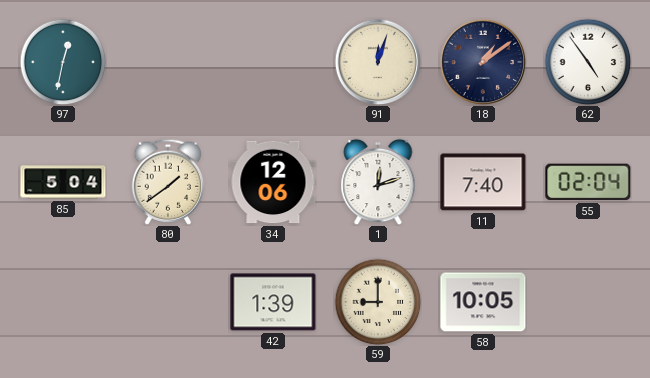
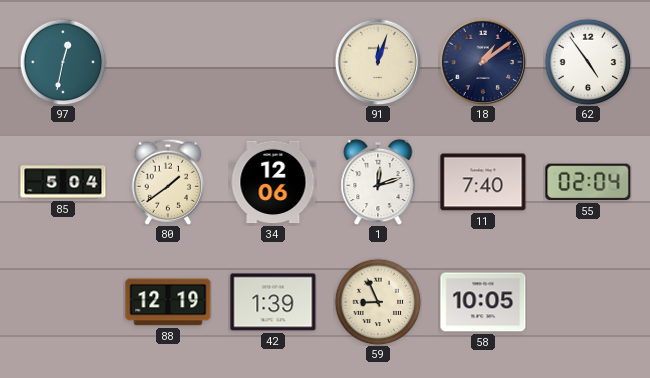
88: none -> 12:19
59: 9:00 -> 8:56
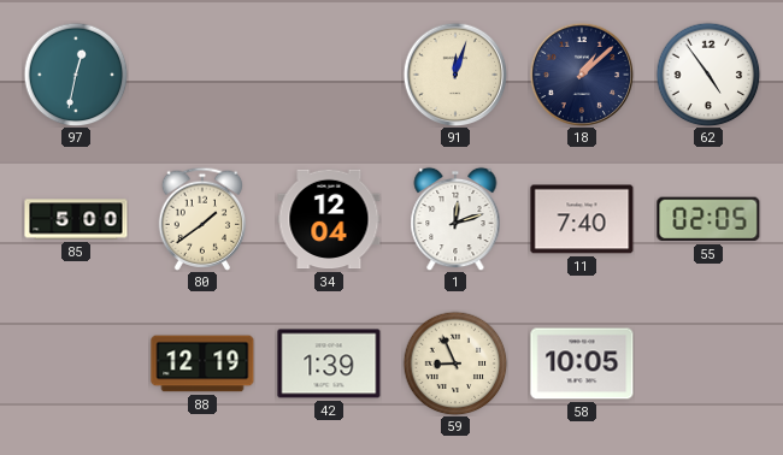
18: 1:09 -> 1:08
85: 5:04 -> 5:00
34: 12:06 -> 12:04
55: 02:04 -> 02:05
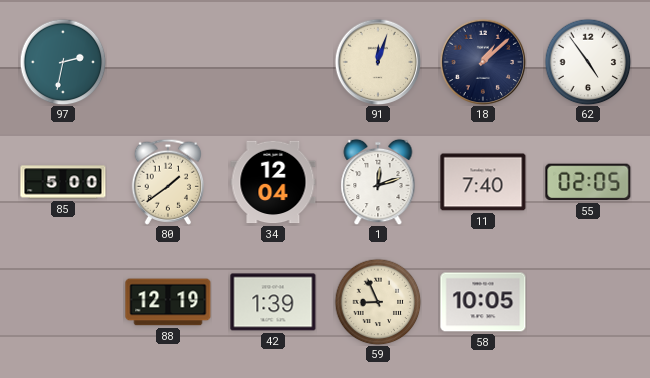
97: 12:32 -> 2:32
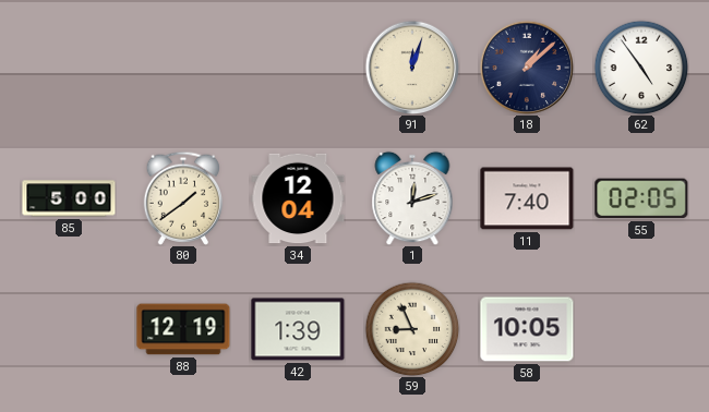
97: 2:32 -> none
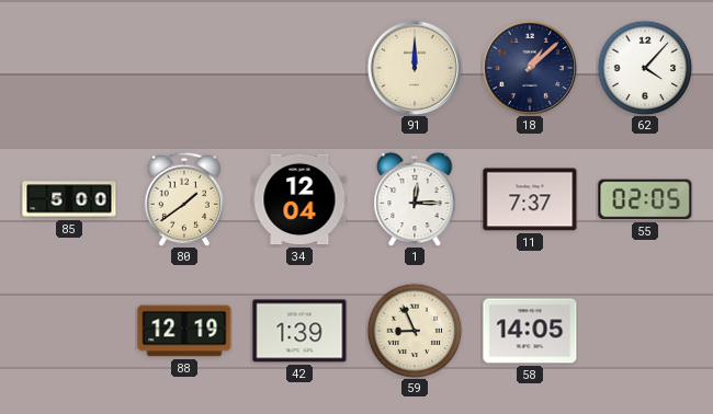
91: 12:03 -> 12:00
62: 4:54 -> 4:07
1: 12:12 -> 12:15
11: 7:40 -> 7:37
58: 10:05 -> 14:05
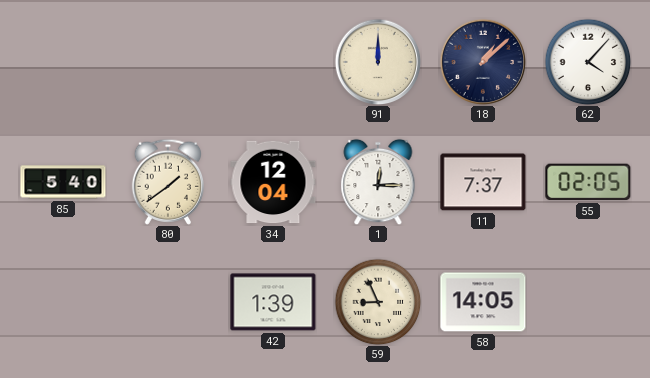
85: 5:00 -> 5:40
88: 12:19 -> none
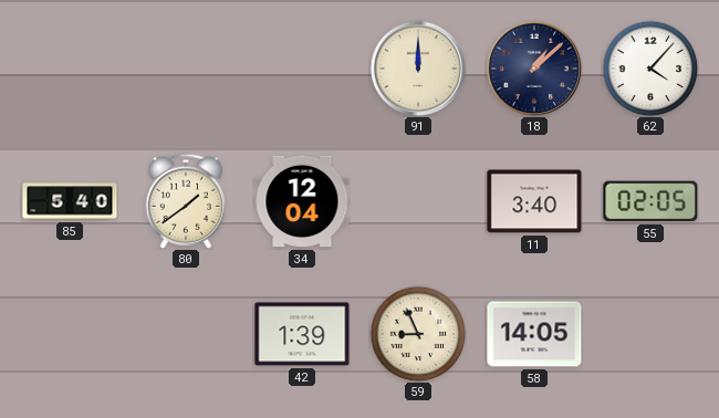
1: 12:15 -> none
11: 7:37 -> 3:40
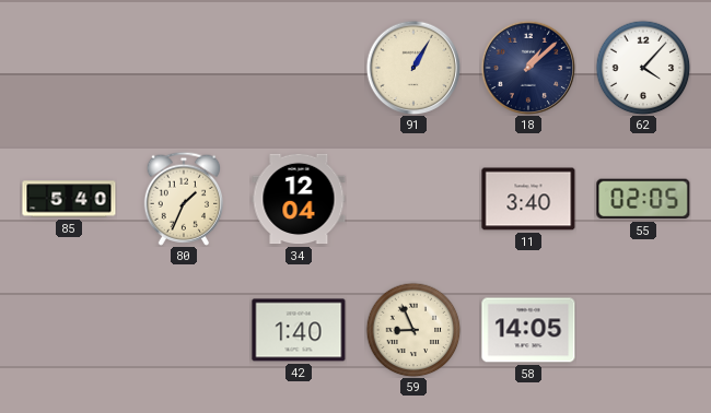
91: 12:00 -> 1:05
80: 1:39 -> 1:34
42: 1:39 -> 1:40
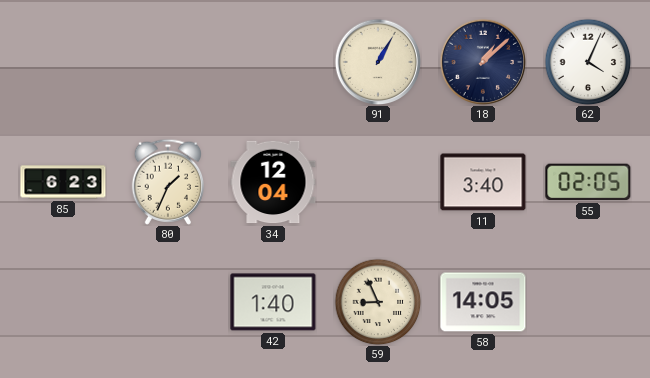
62: 4:07 -> 4:04
85: 5:40 -> 6:23
